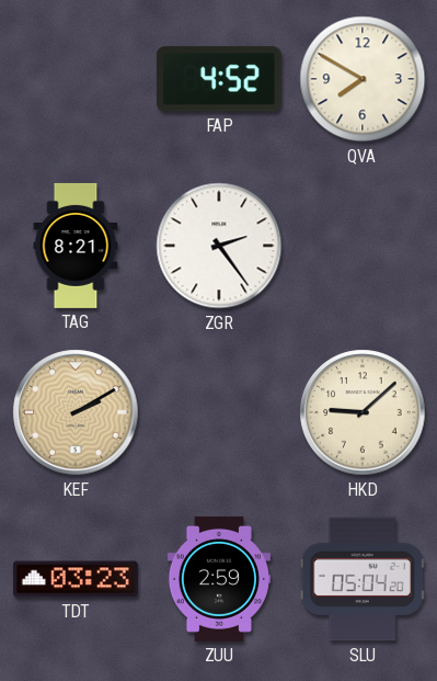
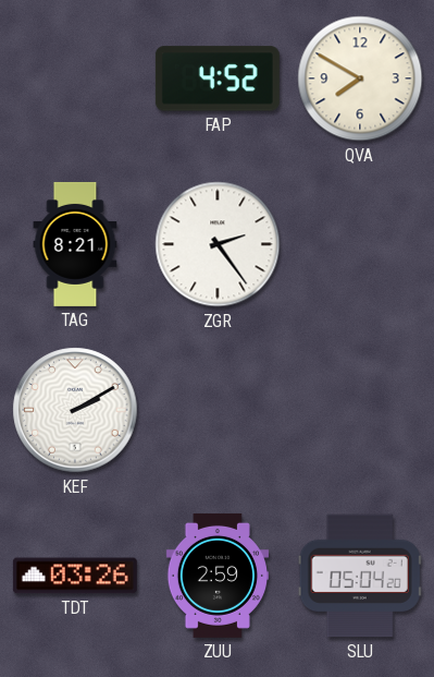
KEF dial: champagne -> white
HKD: 9:08 -> none
TDT: 03:23 -> 03:26
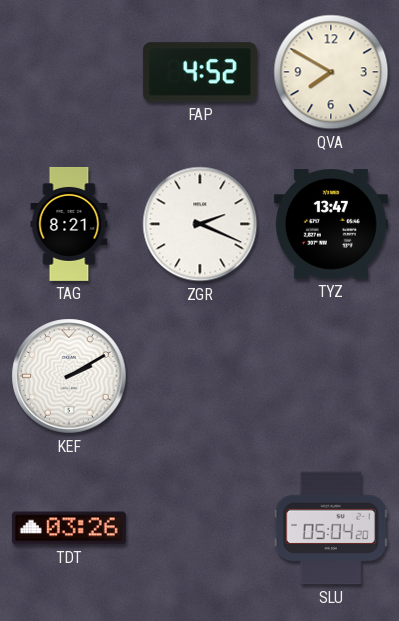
ZGR: 2:24 -> 2:19
TYZ: none -> 13:47
ZUU: 2:59 -> none
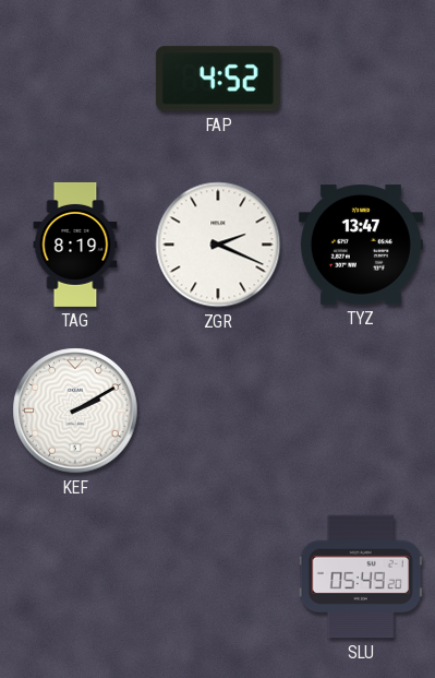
QVA: 7:50 -> none
TAG: 8:21 -> 8:19
TDT: 03:26 -> none
SLU: 05:04 -> 05:49
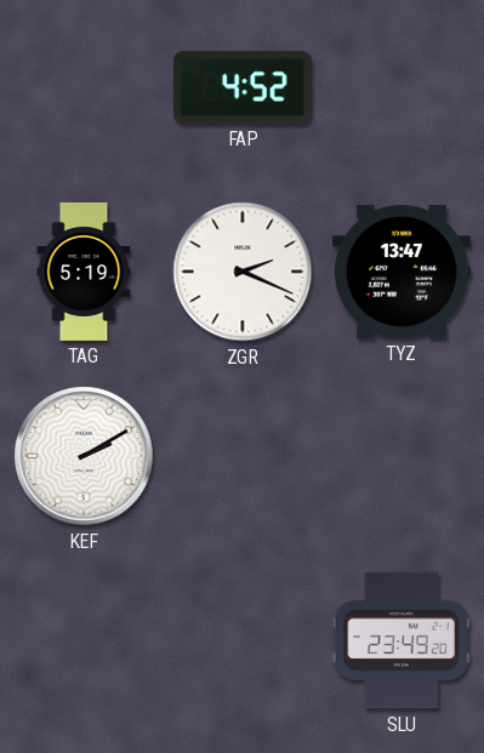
TAG: 8:19 -> 5:19
SLU: 05:49 -> 23:49
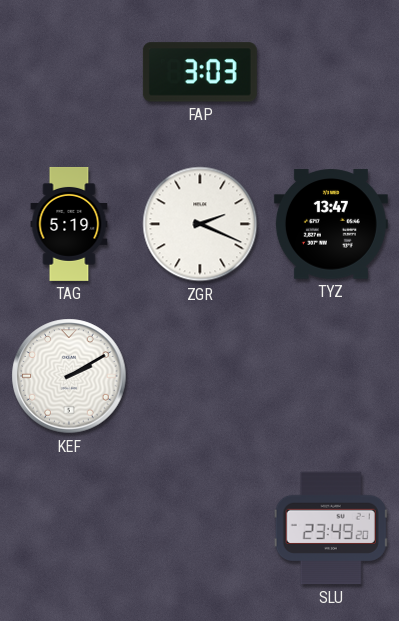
FAP: 4:52 -> 3:03
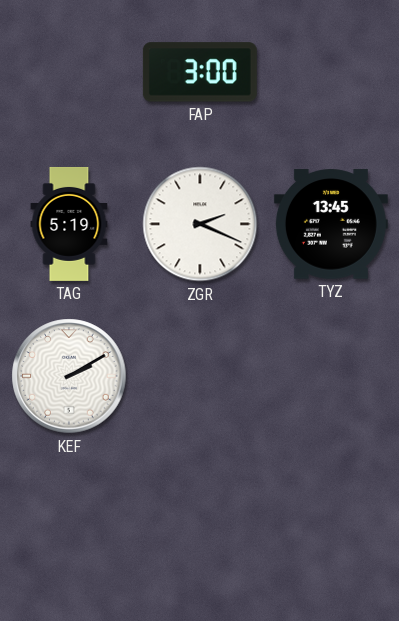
FAP: 3:03 -> 3:00
TYZ: 13:47 -> 13:45
SLU: 23:49 -> none
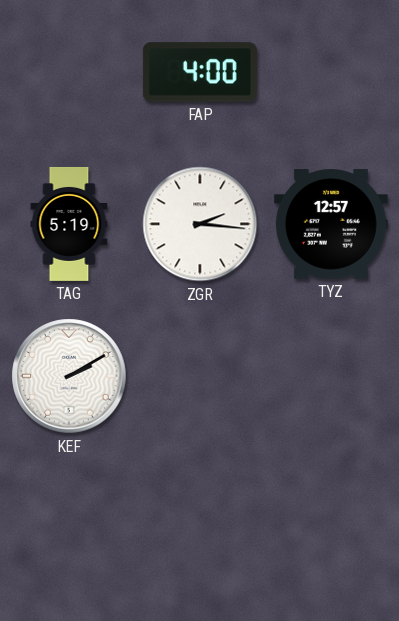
FAP: 3:00 -> 4:00
ZGR: 2:19 -> 2:16
TYZ: 13:45 -> 12:57
